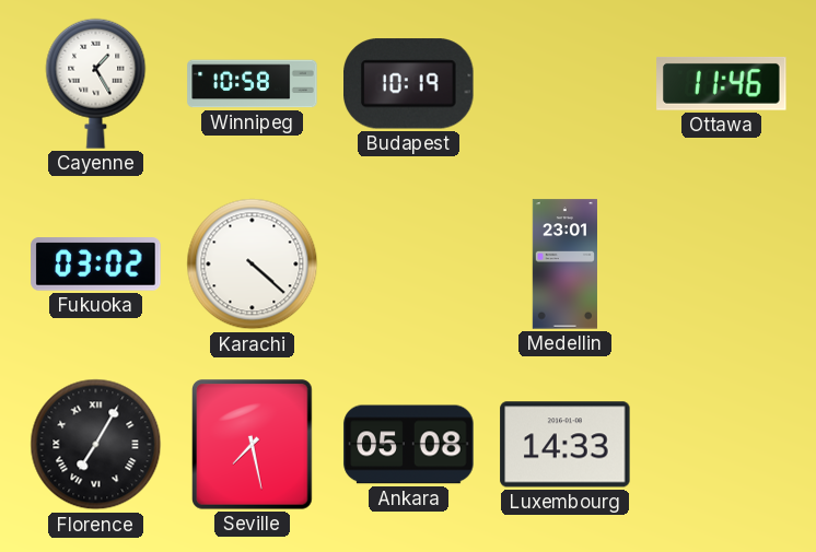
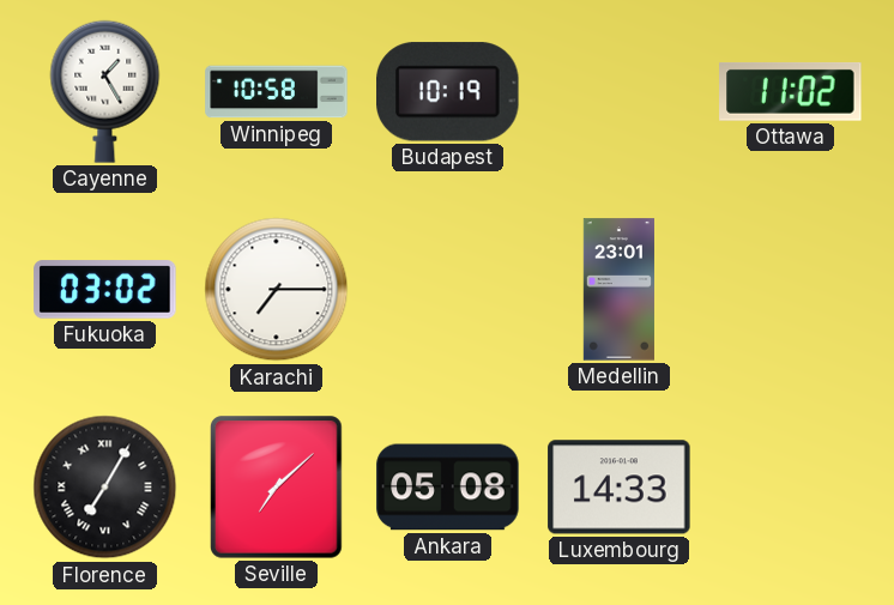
Ottawa: 11:46 -> 11:02
Karachi: 4:22 -> 7:15
Seville: 7:28 -> 7:08
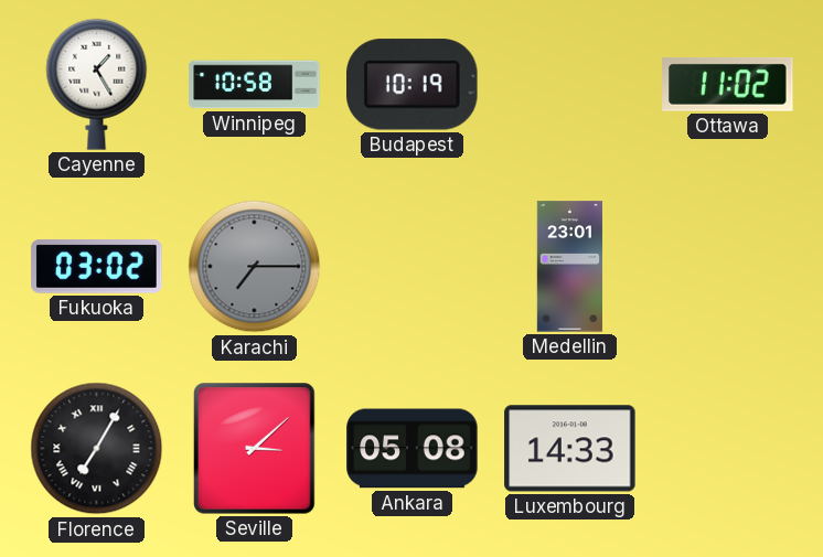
Karachi dial: white -> grey
Seville: 7:08 -> 3:08
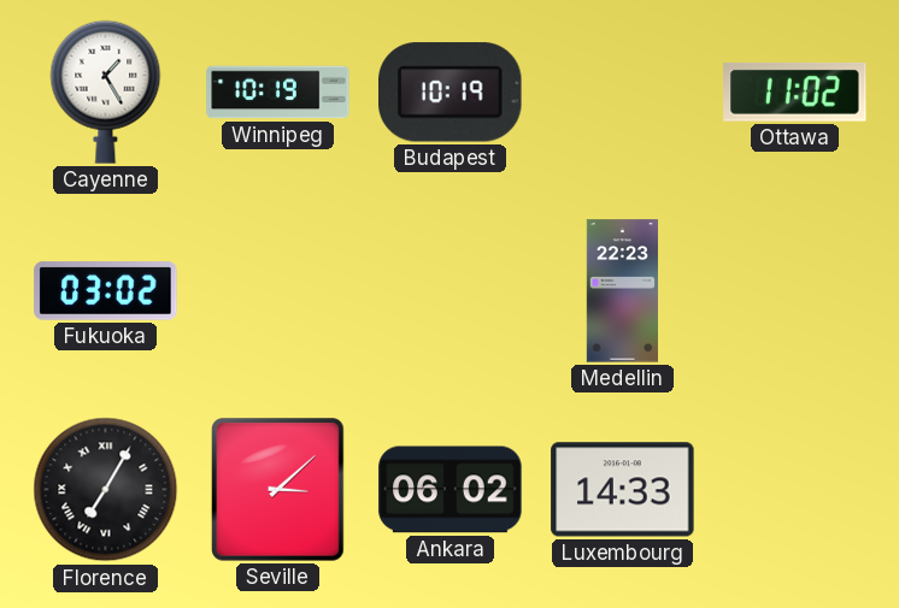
Winnipeg: 10:58 -> 10:19
Karachi: 7:15 -> none
Medellin: 23:01 -> 22:23
Ankara: 05:08 -> 06:02
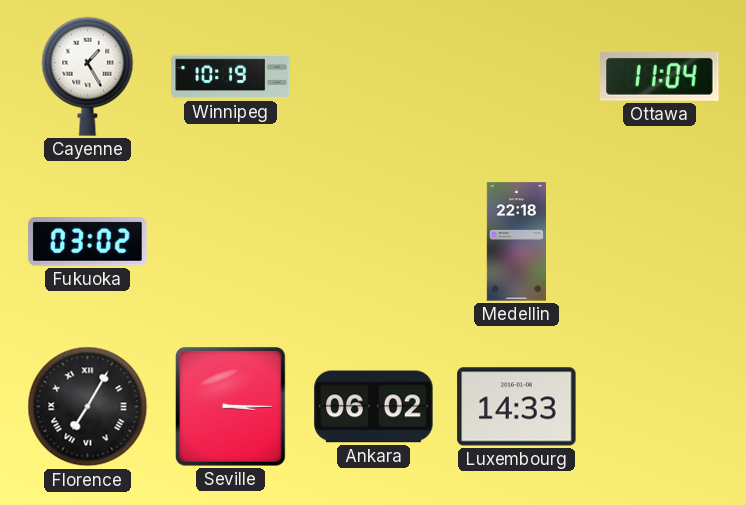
Budapest: 10:19 -> none
Ottawa: 11:02 -> 11:04
Medellin: 22:23 -> 22:18
Seville: 3:08 -> 3:15
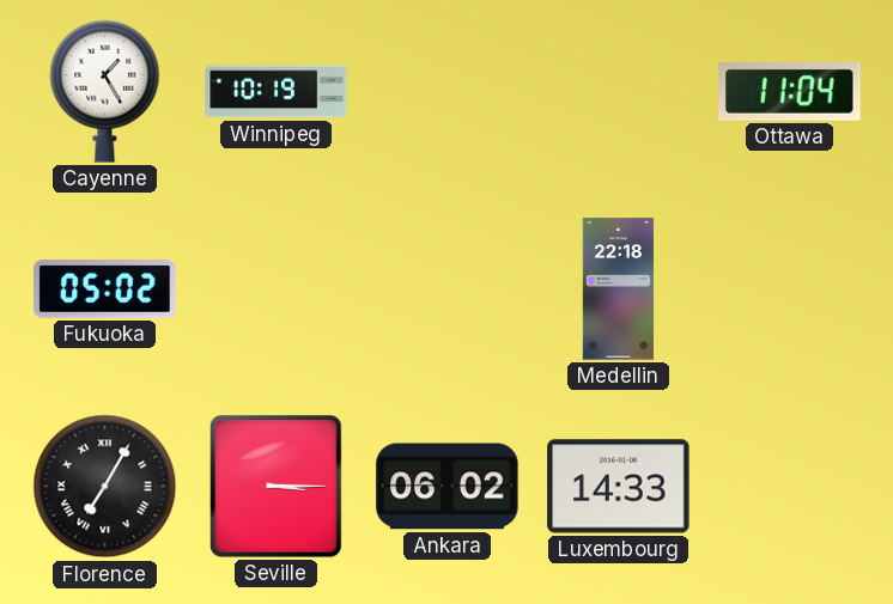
Fukuoka: 03:02 -> 05:02
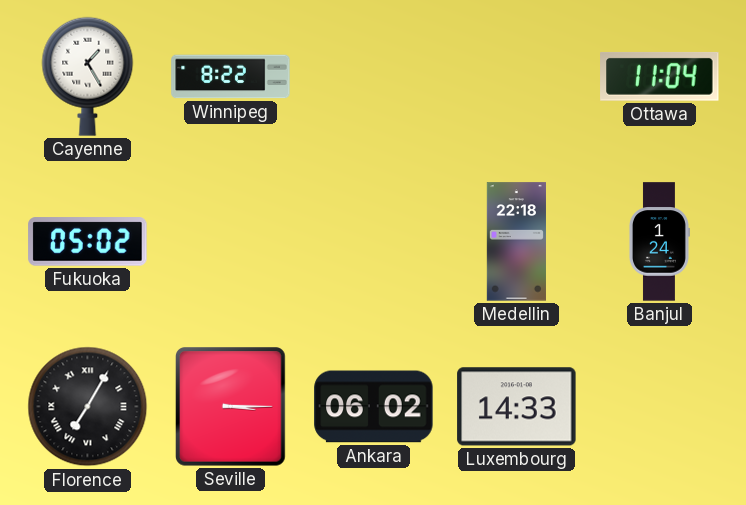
Winnipeg: 10:19 -> 8:22
Banjul: none -> 1:24
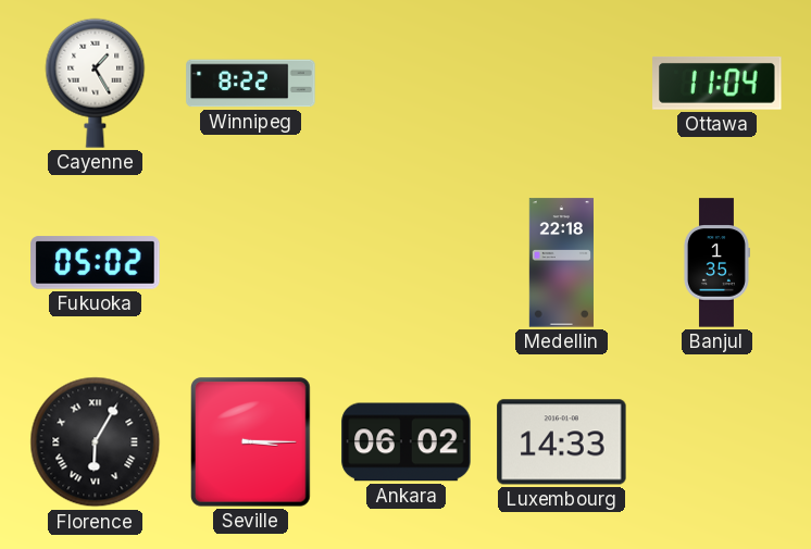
Banjul: 1:24 -> 1:35
Florence: 7:05 -> 6:05
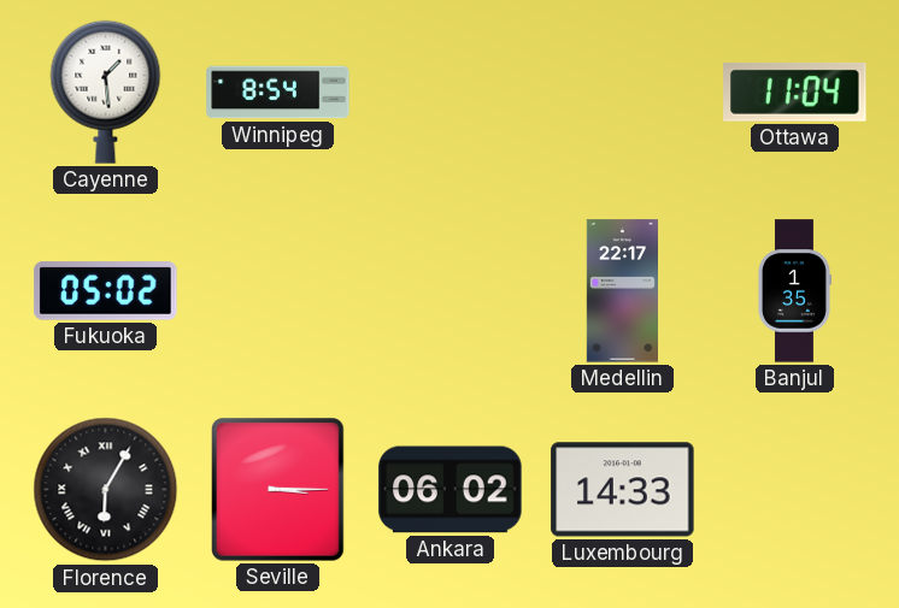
Cayenne: 1:25 -> 1:29
Winnipeg: 8:22 -> 8:54
Medellin: 22:18 -> 22:17
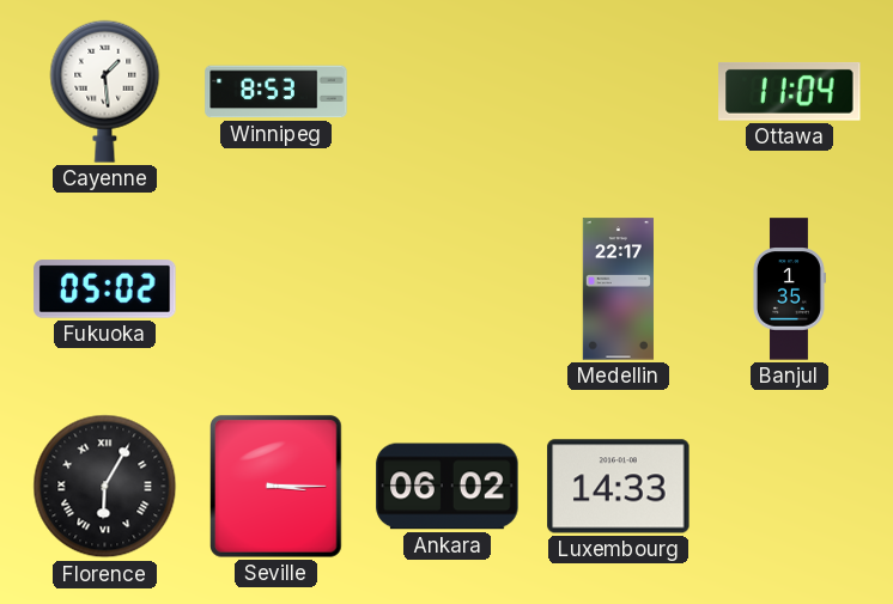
Winnipeg: 8:54 -> 8:53
